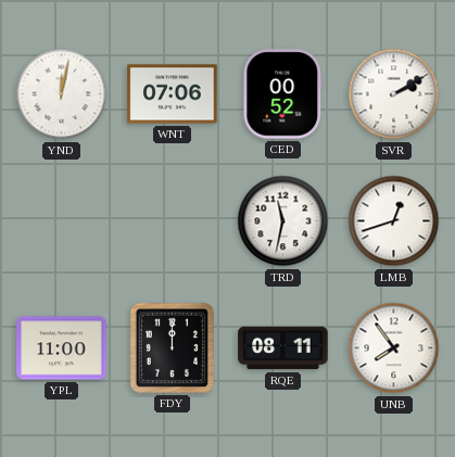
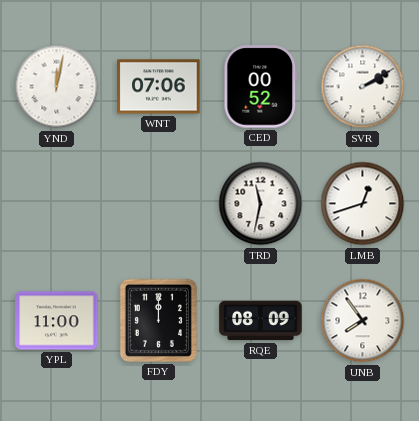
RQE: 08:11 -> 08:09
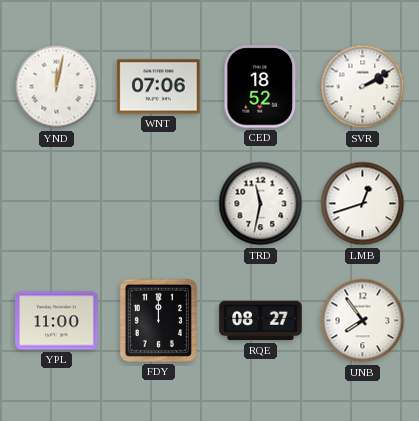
CED: 00:52 -> 18:52
RQE: 08:09 -> 08:27
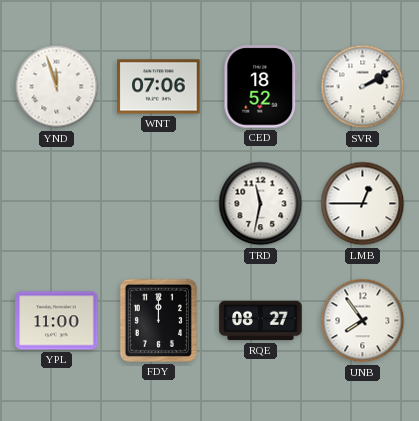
YND: 12:02 -> 11:57
LMB: 12:42 -> 12:45
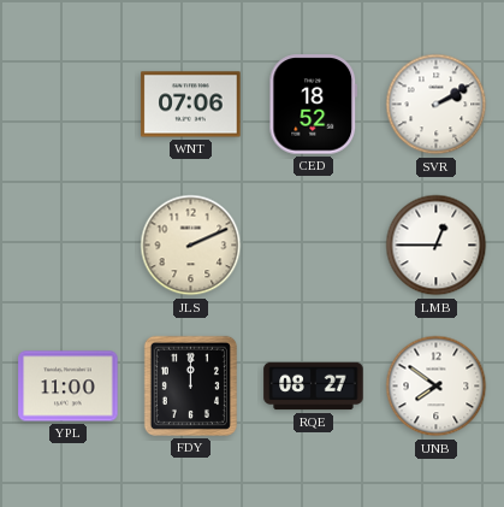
YND: 11:57 -> none
JLS: none -> 2:11
TRD: 11:32 -> none
UNB: 7:54 -> 7:51
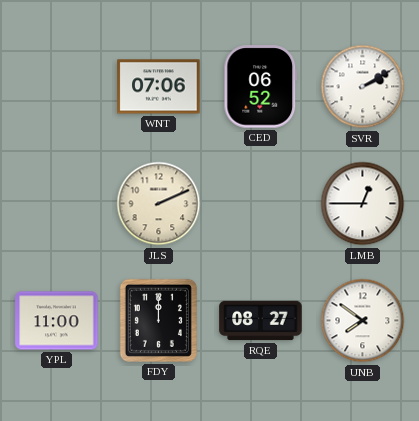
CED: 18:52 -> 06:52
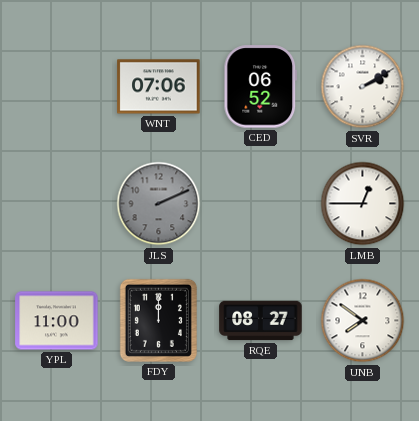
JLS dial: cream -> grey
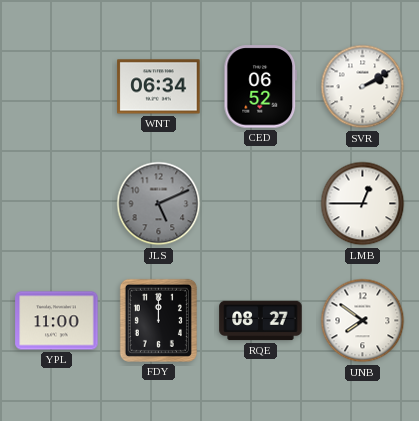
WNT: 07:06 -> 06:34
JLS: 2:11 -> 5:11
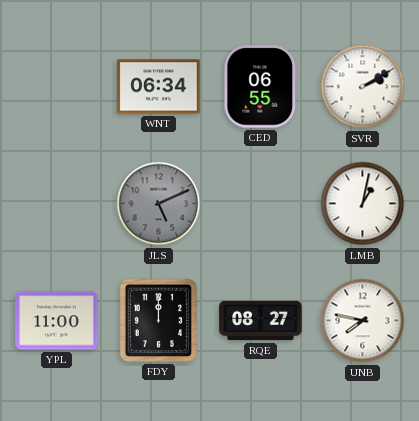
CED: 06:52 -> 06:55
LMB: 12:45 -> 1:02
UNB: 7:51 -> 7:47
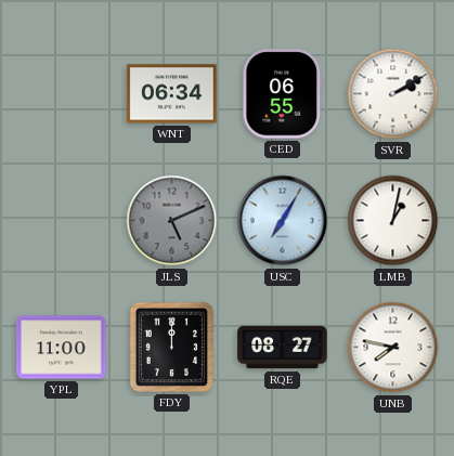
USC: none -> 7:05
